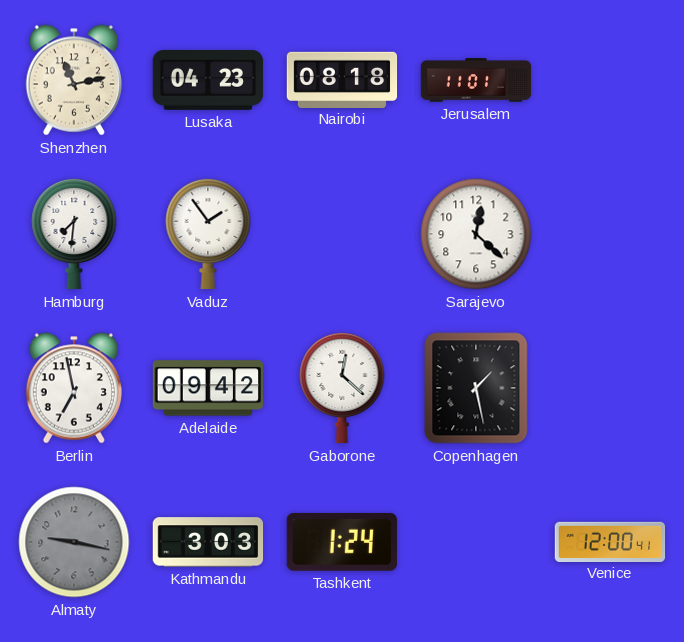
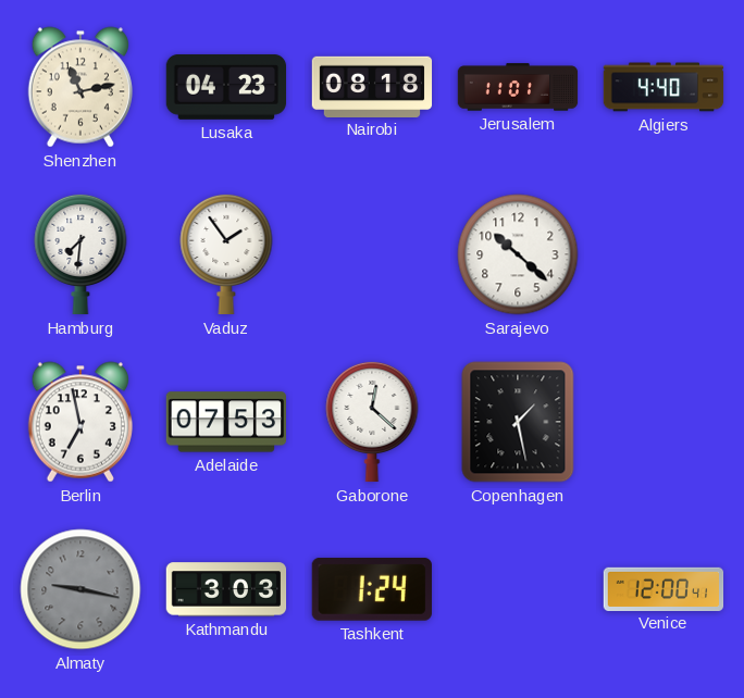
Algiers: none -> 4:40
Sarajevo: 12:22 -> 10:22
Adelaide: 09:42 -> 07:53
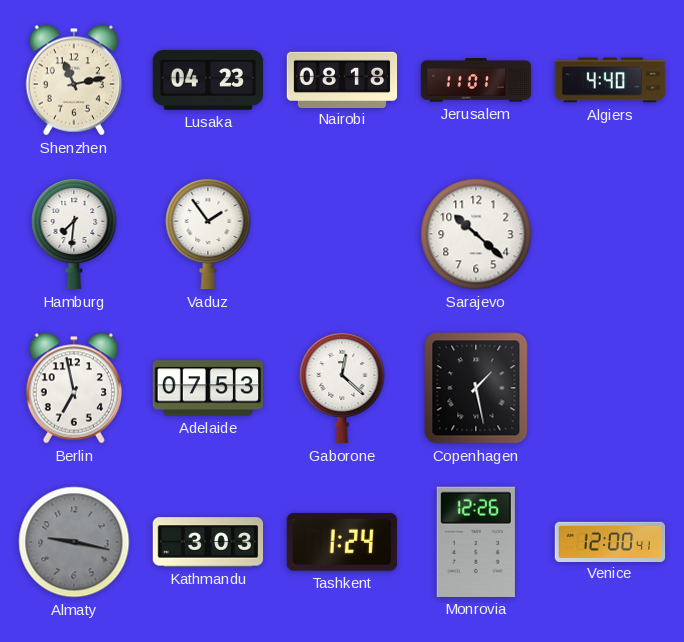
Monrovia: none -> 12:26
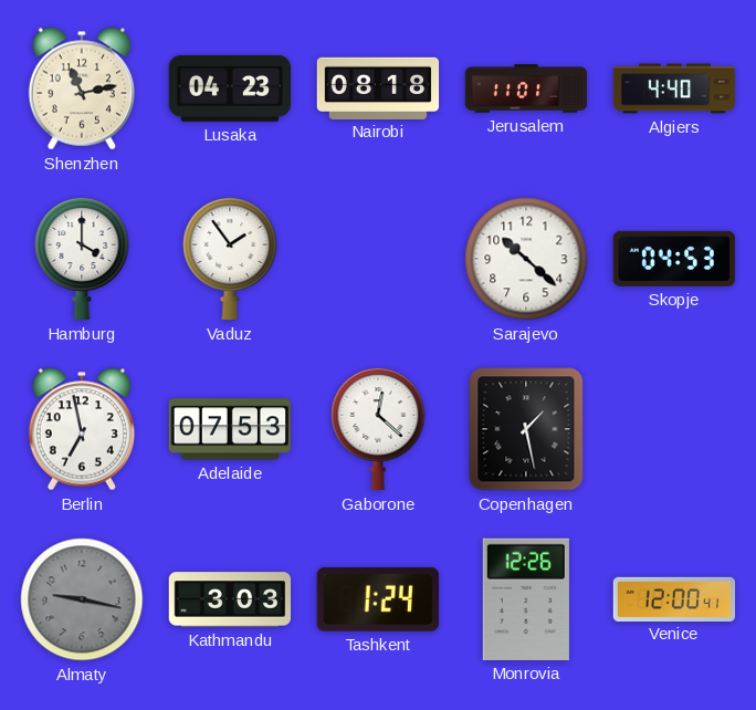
Hamburg: 7:31 -> 4:00
Skopje: none -> 04:53
